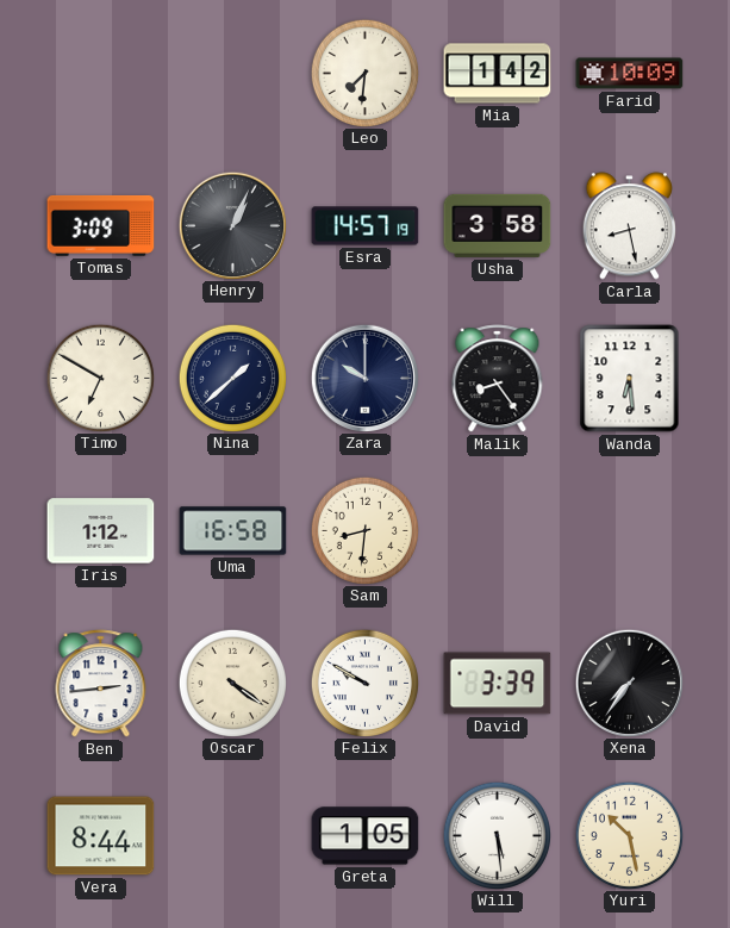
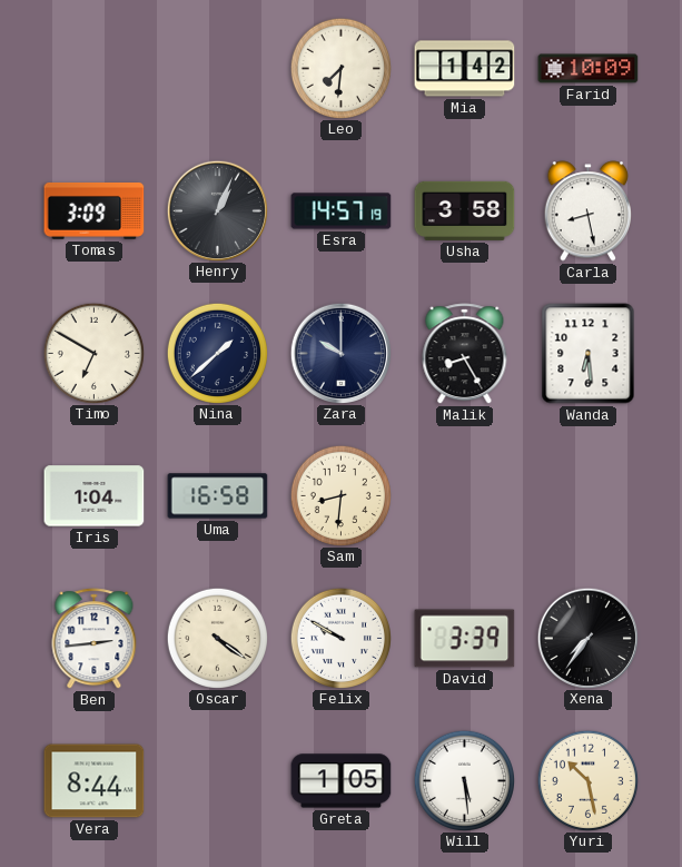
Malik: 8:24 -> 8:25
Iris: 1:12 -> 1:04
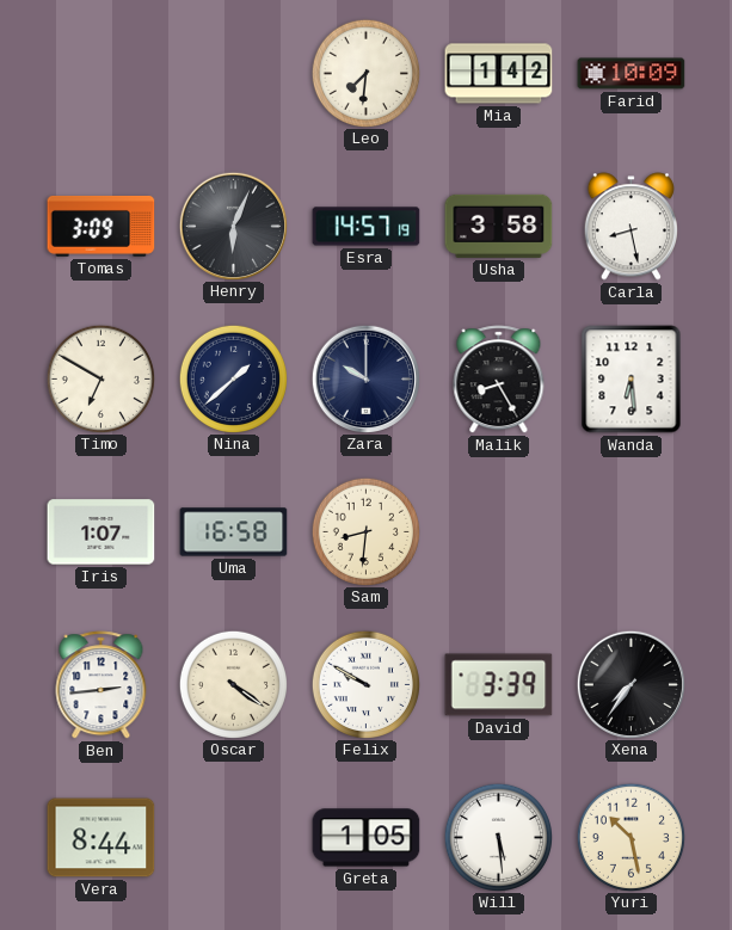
Henry: 1:04 -> 6:04
Iris: 1:04 -> 1:07
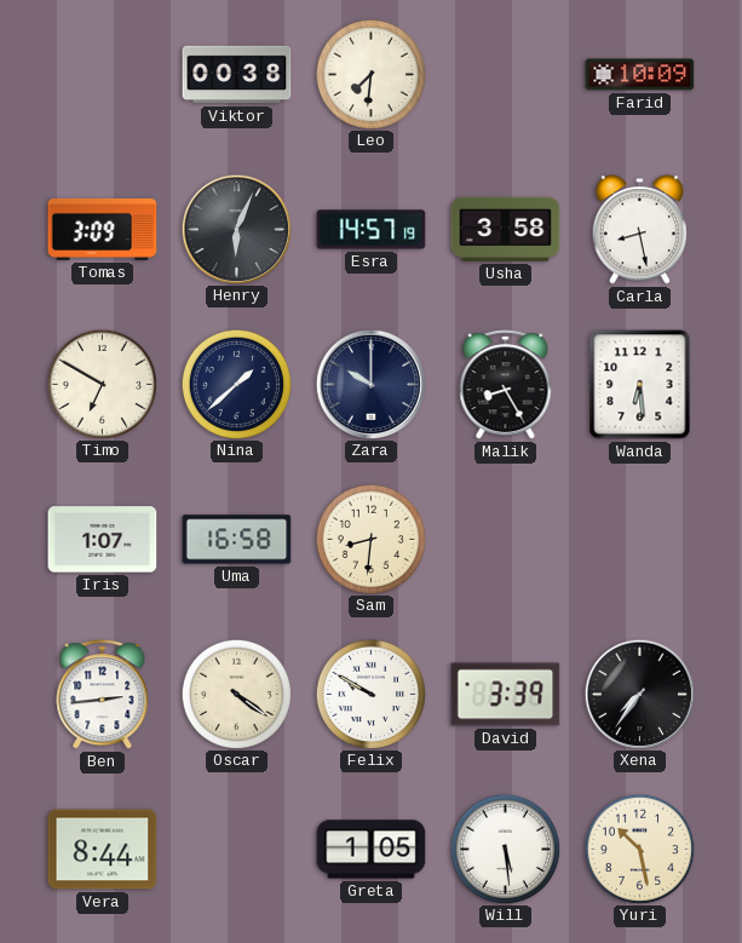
Viktor: none -> 00:38
Mia: 1:42 -> none
